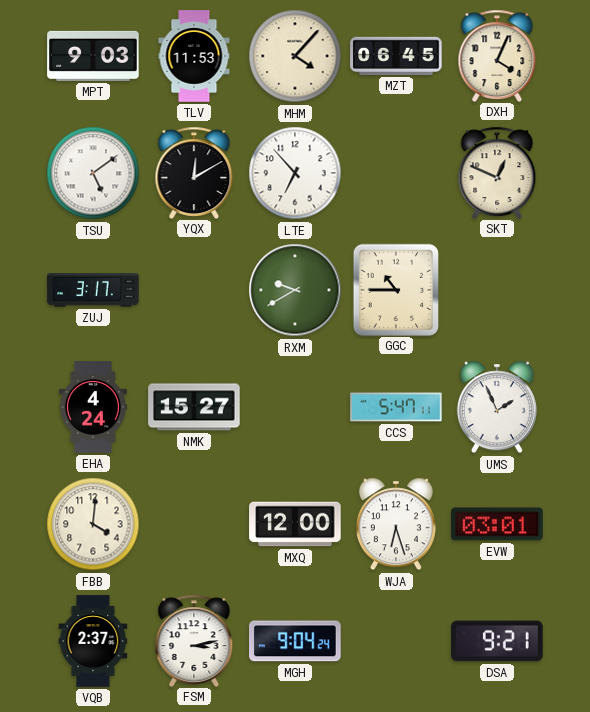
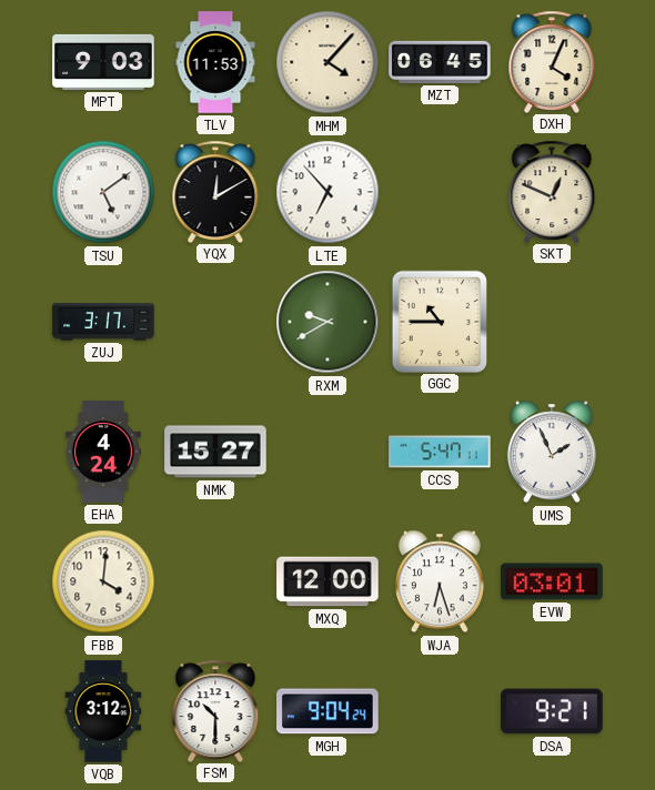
VQB: 2:37 -> 3:12
FSM: 3:13 -> 10:30
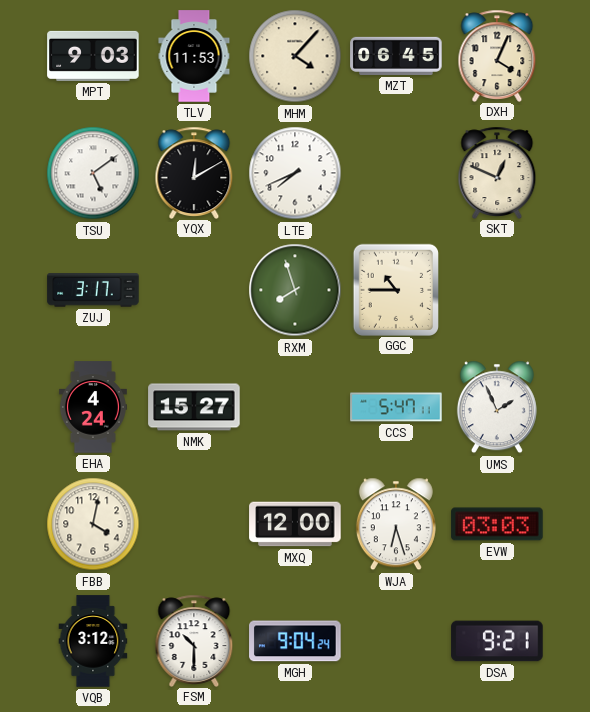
LTE: 6:53 -> 7:41
RXM: 9:40 -> 7:57
FBB: 4:01 -> 4:02
EVW: 03:01 -> 03:03
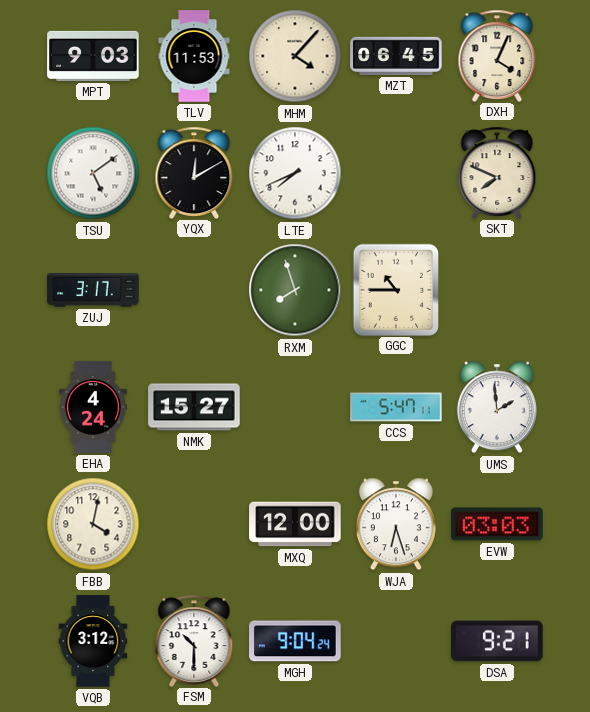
SKT: 12:49 -> 7:49
UMS: 1:56 -> 1:59
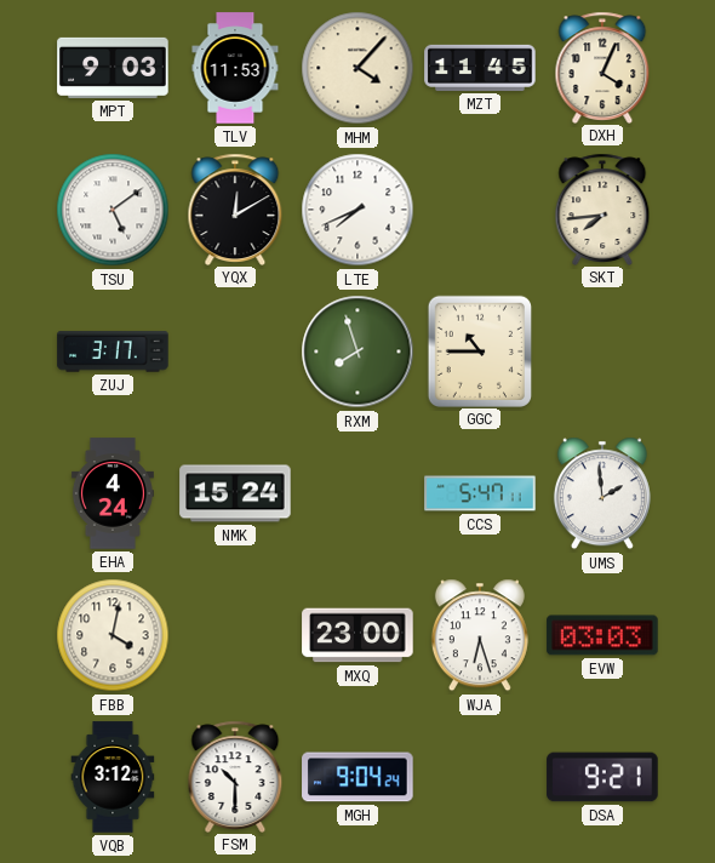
MZT: 06:45 -> 11:45
SKT: 7:49 -> 7:44
NMK: 15:27 -> 15:24
MXQ: 12:00 -> 23:00
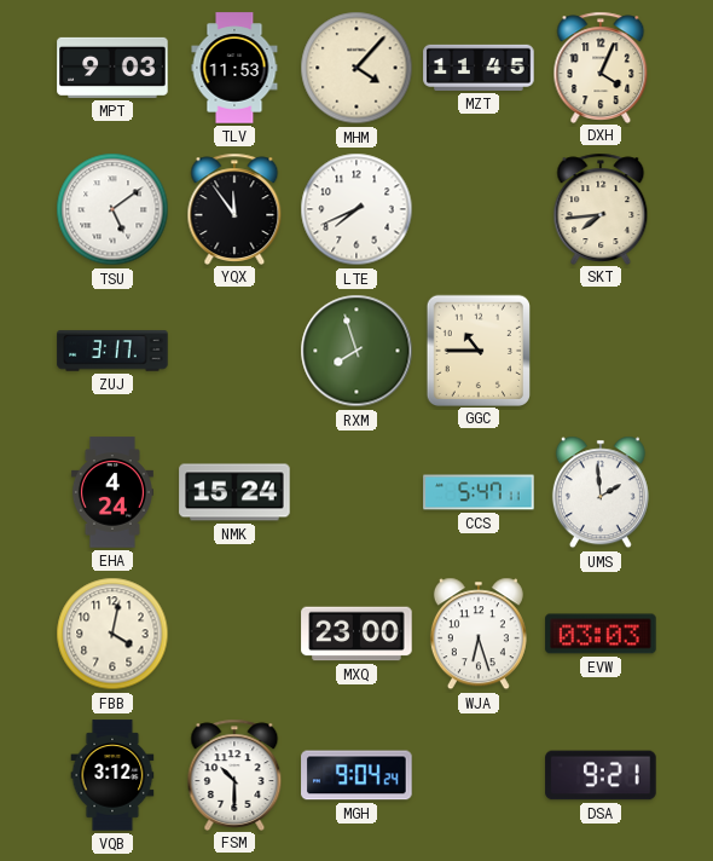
YQX: 12:10 -> 11:54
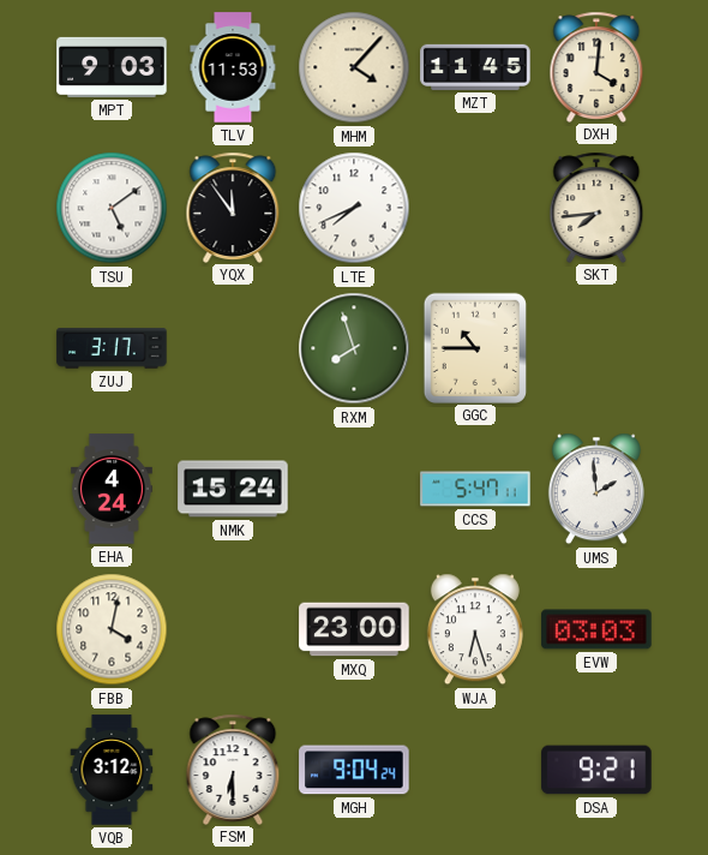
DXH: 4:04 -> 4:01
FSM: 10:30 -> 6:30
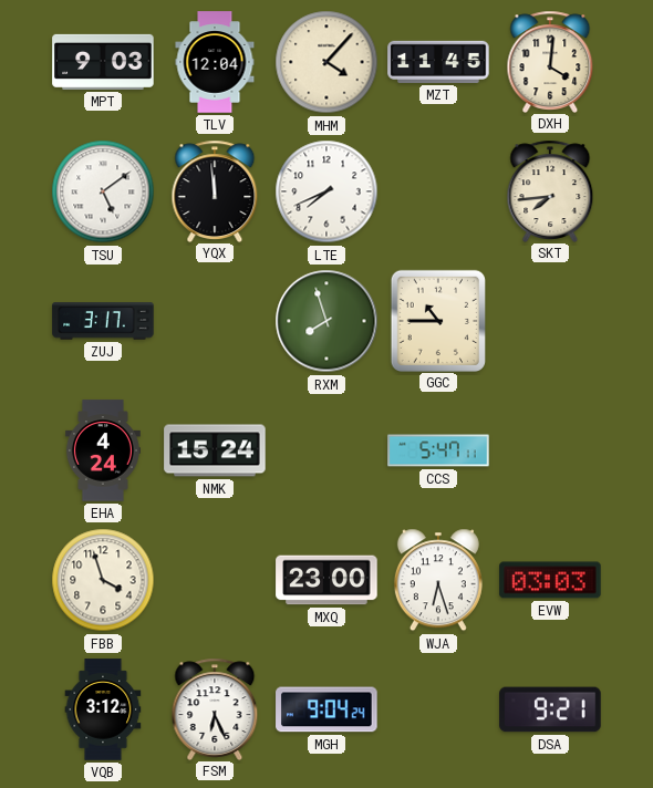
TLV: 11:53 -> 12:04
YQX: 11:54 -> 11:59
UMS: 1:59 -> none
FBB: 4:02 -> 3:57
FSM: 6:30 -> 6:26
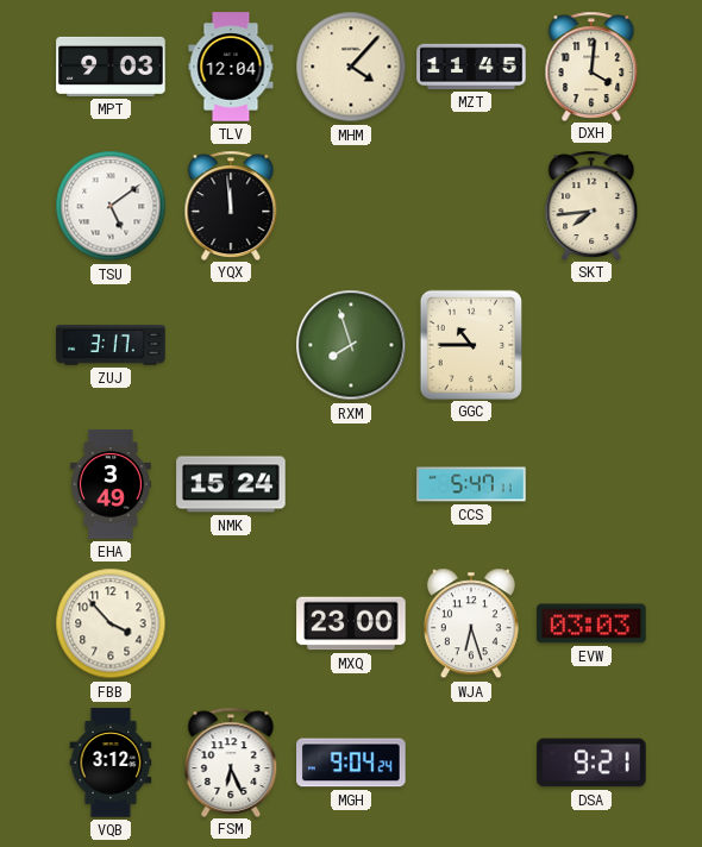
LTE: 7:41 -> none
EHA: 4:24 -> 3:49
FBB: 3:57 -> 3:53
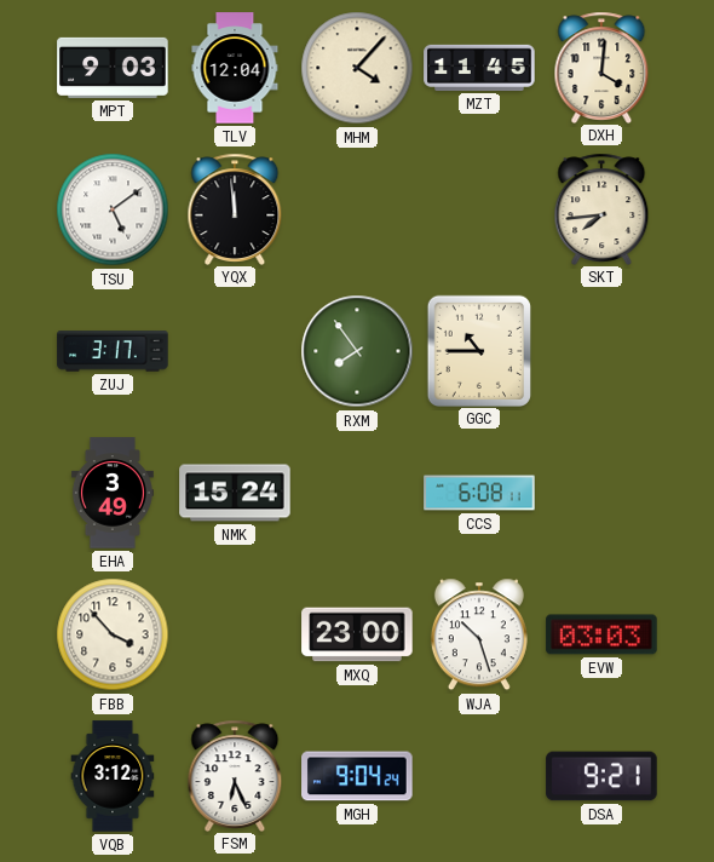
RXM: 7:57 -> 7:54
CCS: 5:47 -> 6:08
WJA: 6:27 -> 10:27
